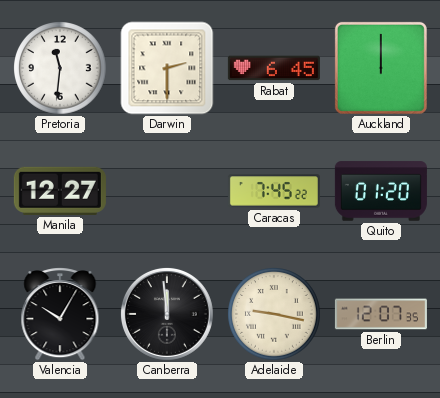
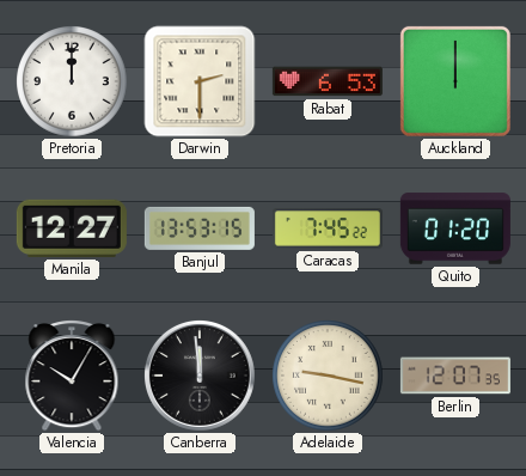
Pretoria: 11:31 -> 12:00
Rabat: 6:45 -> 6:53
Banjul: none -> 13:53
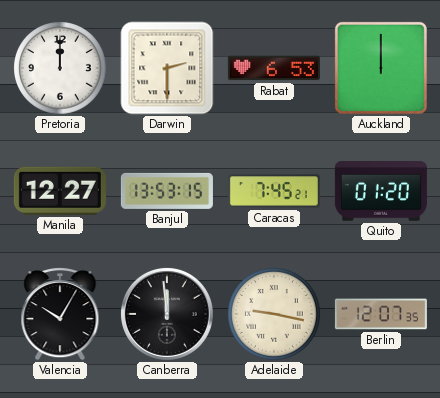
Caracas: 7:45:22 -> 7:45:21
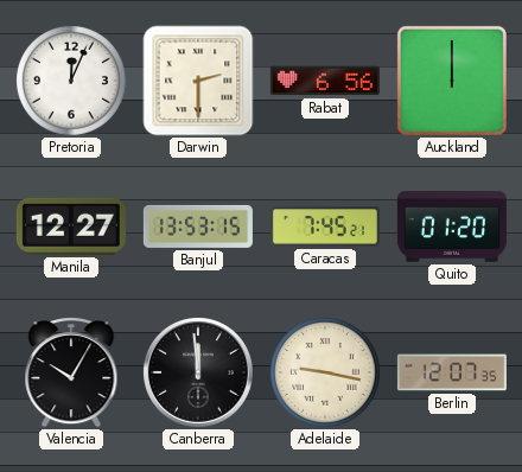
Pretoria: 12:00 -> 12:04
Rabat: 6:53 -> 6:56
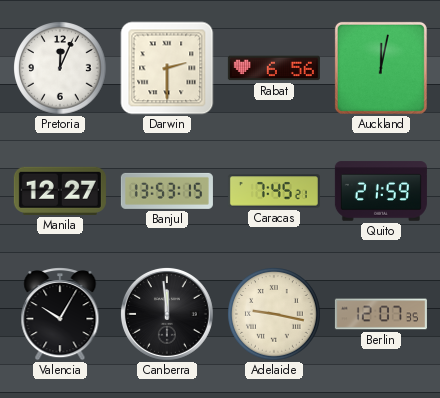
Auckland: 12:00 -> 12:02
Quito: 01:20 -> 21:59
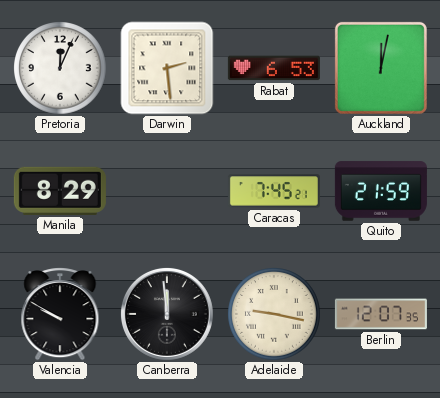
Darwin: 2:30 -> 2:29
Rabat: 6:56 -> 6:53
Manila: 12:27 -> 8:29
Banjul: 13:53 -> none
Valencia: 10:05 -> 9:50
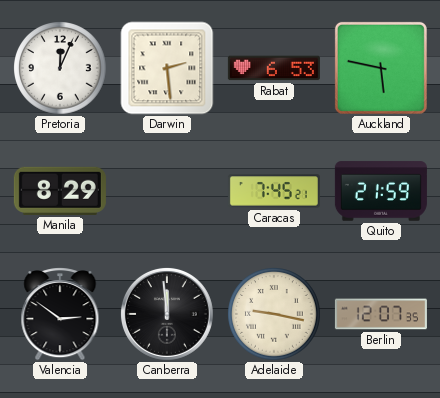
Auckland: 12:02 -> 5:47
Valencia: 9:50 -> 2:51
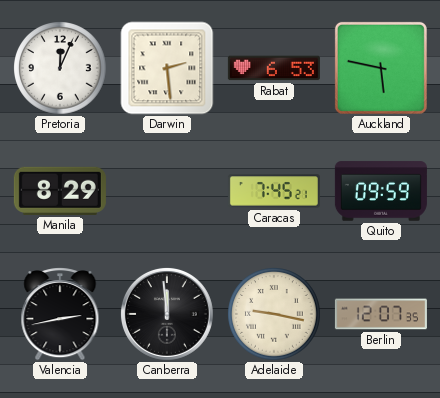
Quito: 21:59 -> 09:59
Valencia: 2:51 -> 2:43
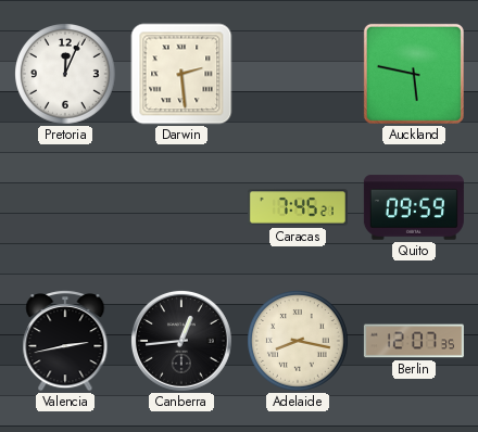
Rabat: 6:53 -> none
Manila: 8:29 -> none
Canberra: 11:59 -> 12:44
Adelaide: 9:17 -> 8:17
